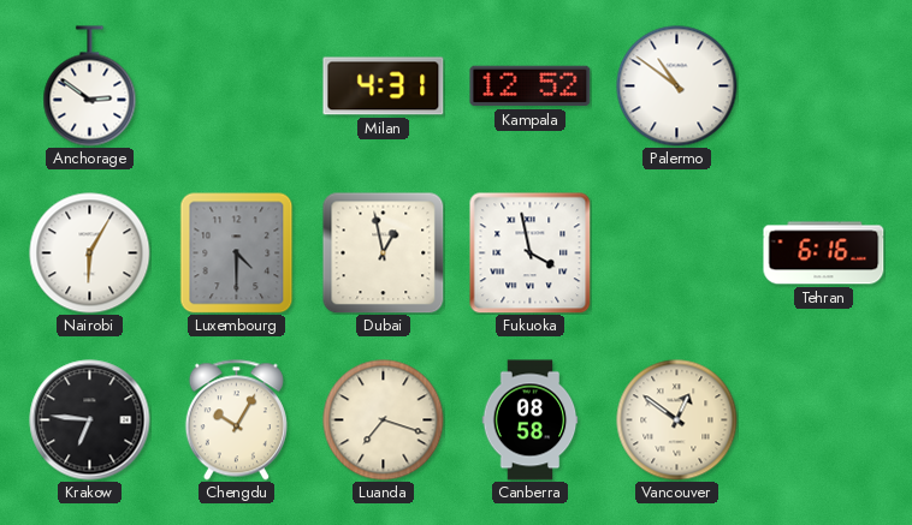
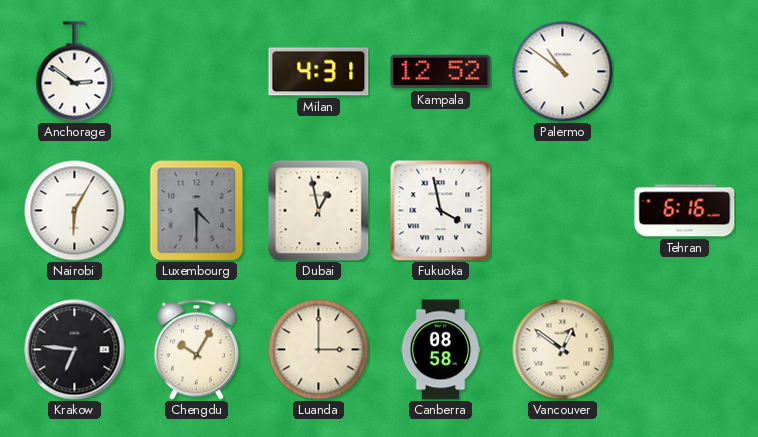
Luanda: 7:18 -> 3:00
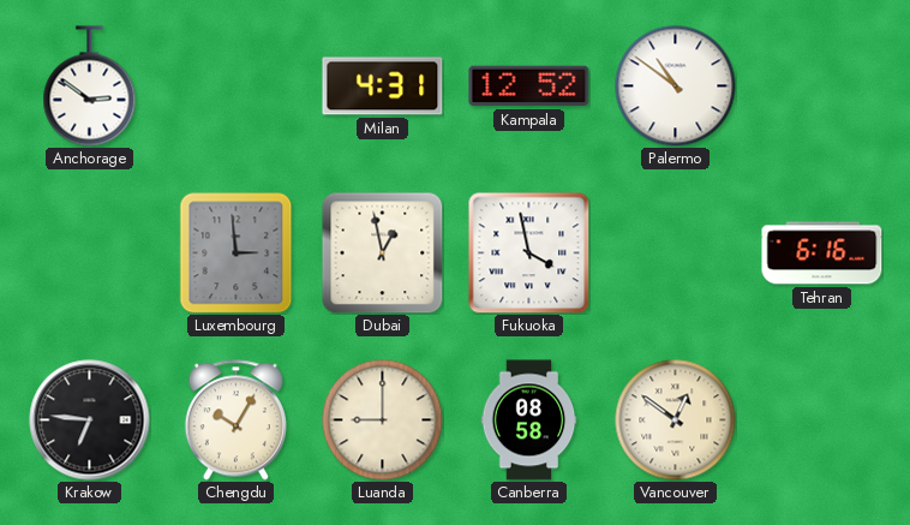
Nairobi: 6:05 -> none
Luxembourg: 4:30 -> 2:59
Luanda: 3:00 -> 9:00
